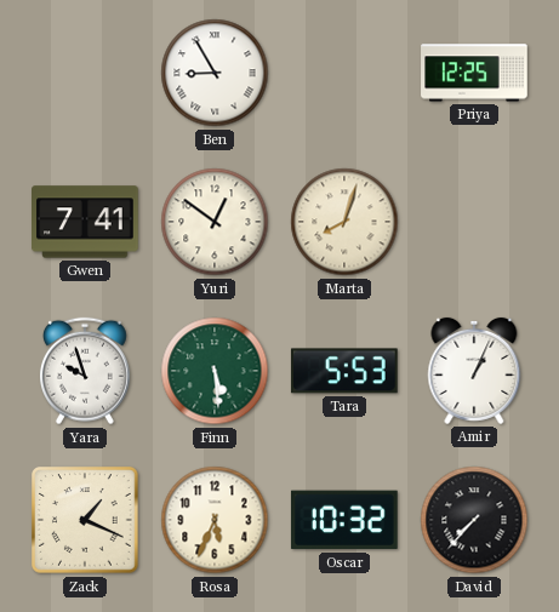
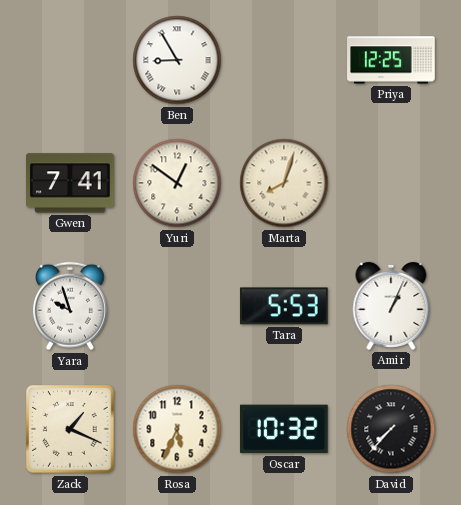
Finn: 5:29 -> none
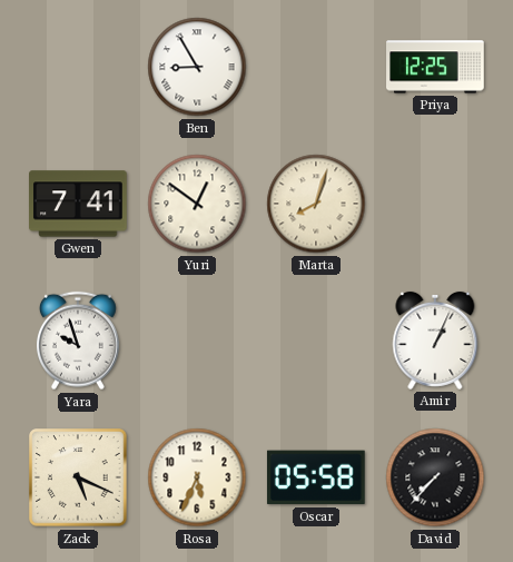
Tara: 5:53 -> none
Zack: 1:19 -> 5:19
Oscar: 10:32 -> 05:58
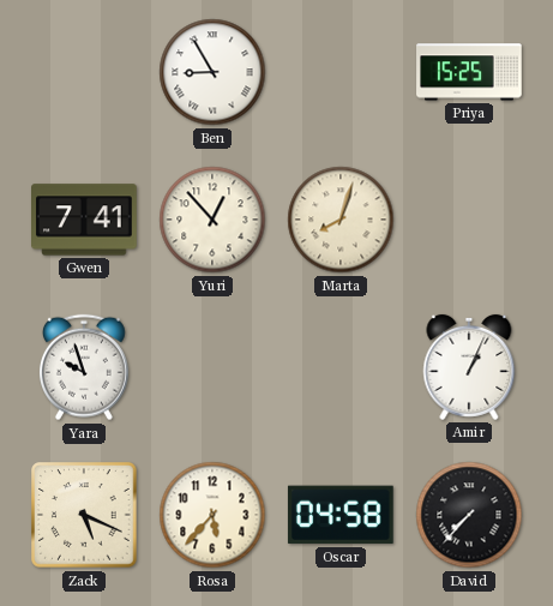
Priya: 12:25 -> 15:25
Yuri: 12:51 -> 12:53
Rosa: 5:34 -> 5:37
Oscar: 05:58 -> 04:58
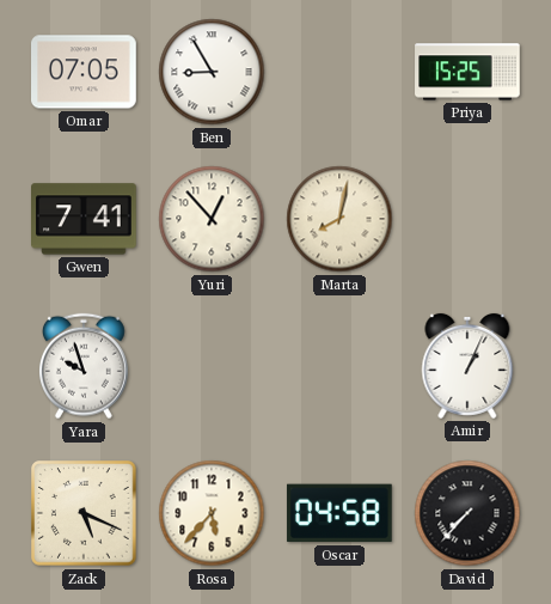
Omar: none -> 07:05
Marta: 8:03 -> 8:02
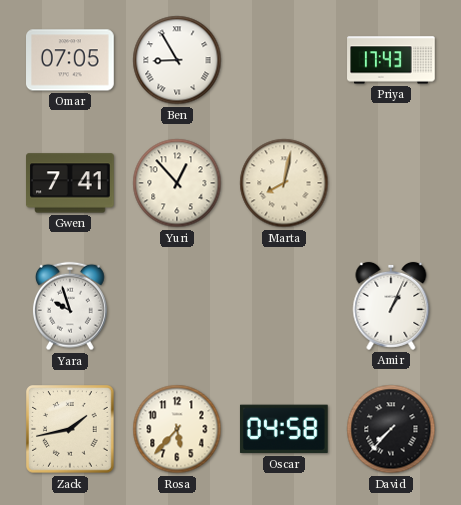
Priya: 15:25 -> 17:43
Zack: 5:19 -> 1:43
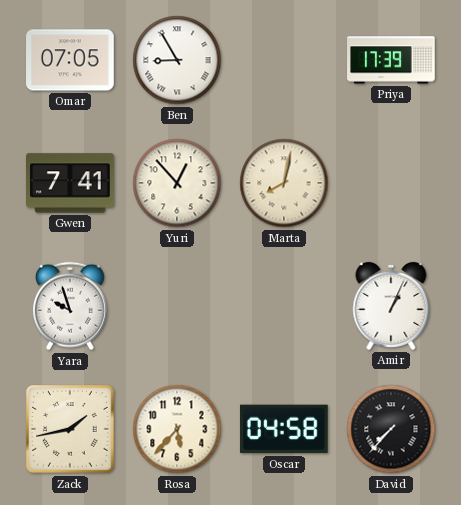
Priya: 17:43 -> 17:39
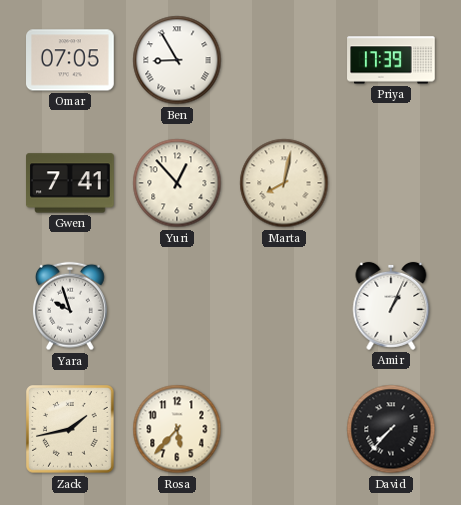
Oscar: 04:58 -> none
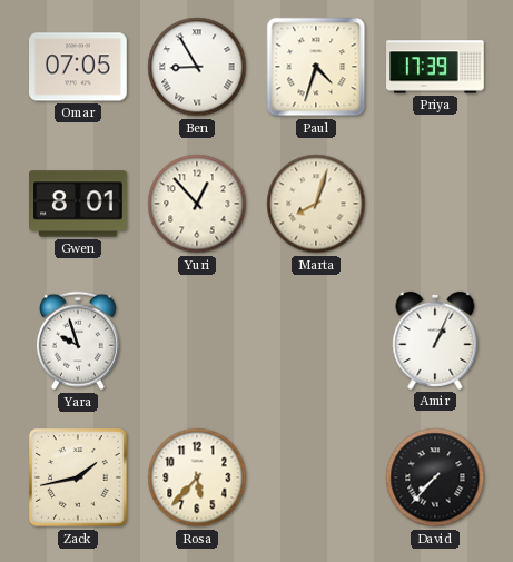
Paul: none -> 4:33
Gwen: 7:41 -> 8:01
Marta: 8:02 -> 8:03
